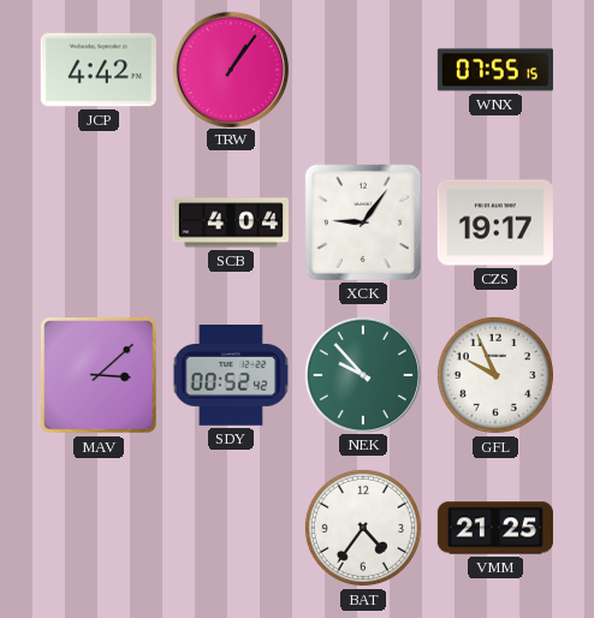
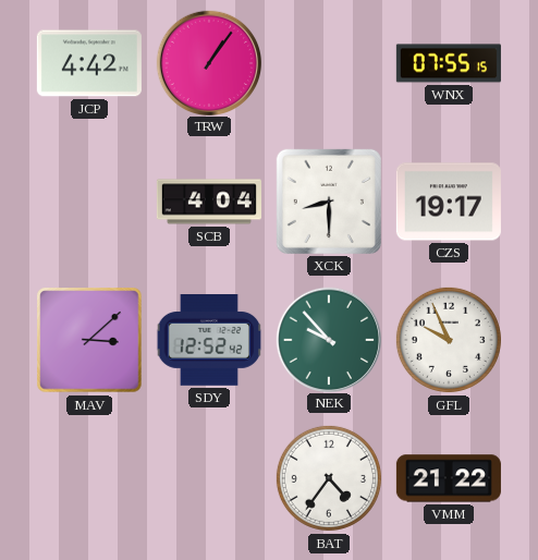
XCK: 9:06 -> 8:30
SDY: 00:52 -> 12:52
VMM: 21:25 -> 21:22
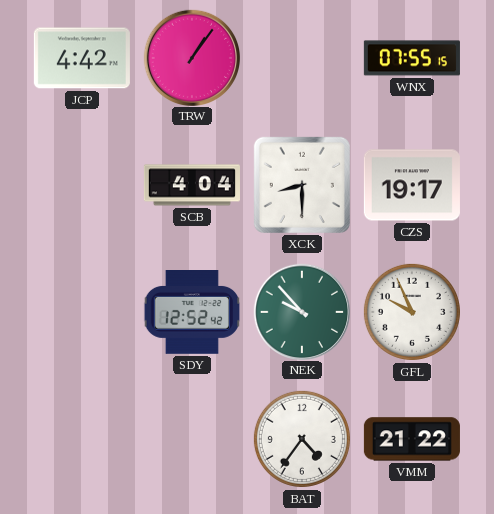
MAV: 3:08 -> none
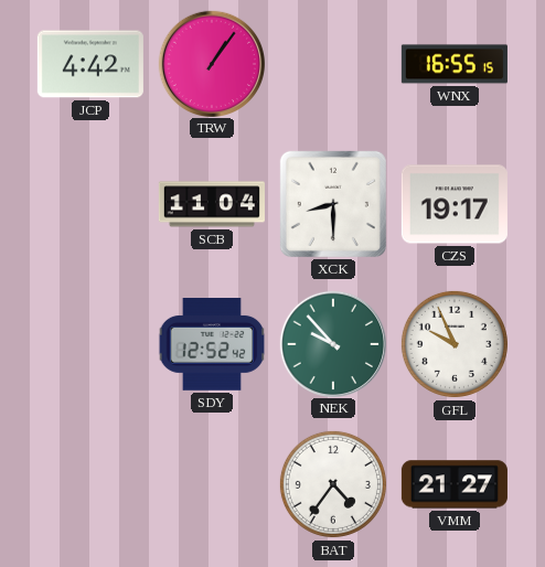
WNX: 07:55 -> 16:55
SCB: 4:04 -> 11:04
VMM: 21:22 -> 21:27
